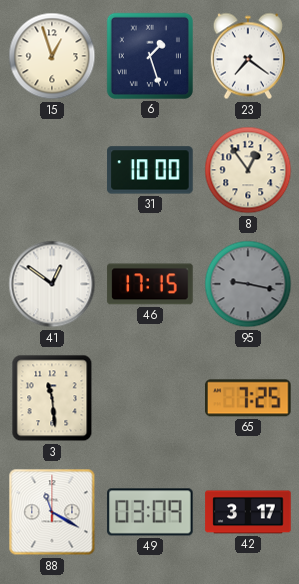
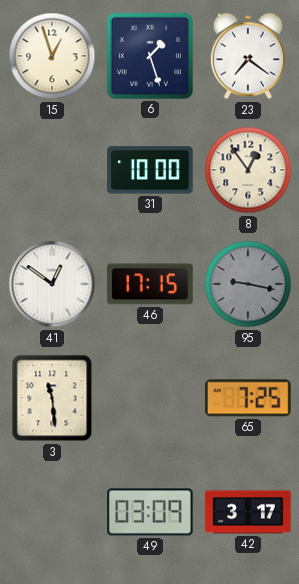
88: 11:20 -> none
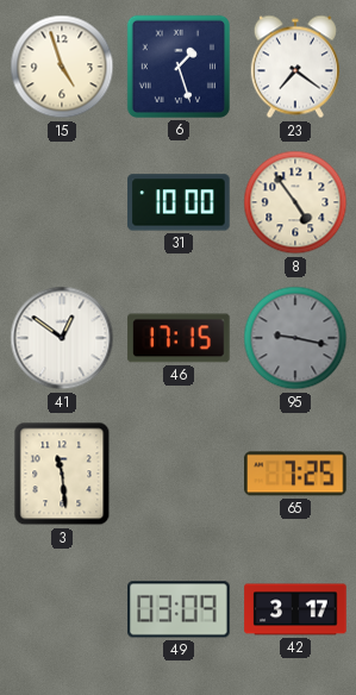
15: 12:57 -> 4:57
8: 12:54 -> 4:54
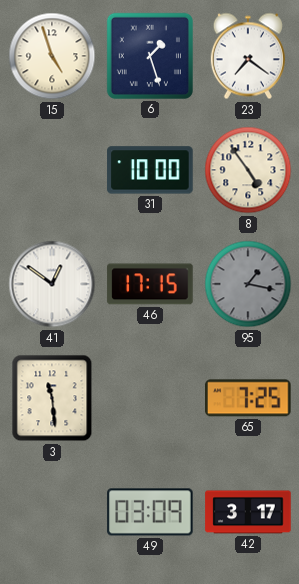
95: 9:17 -> 1:17
